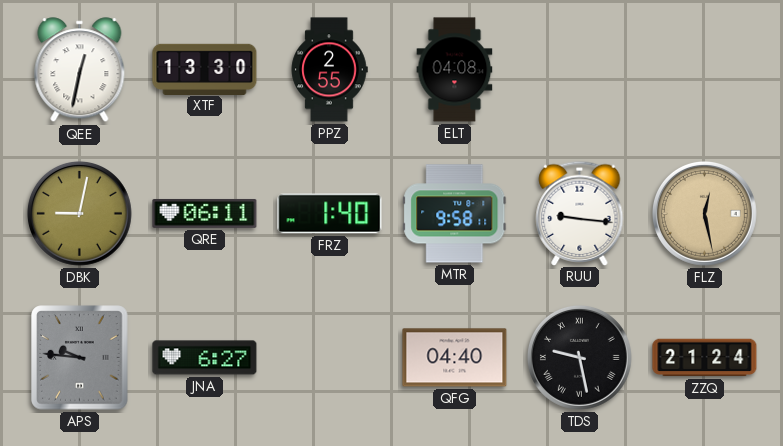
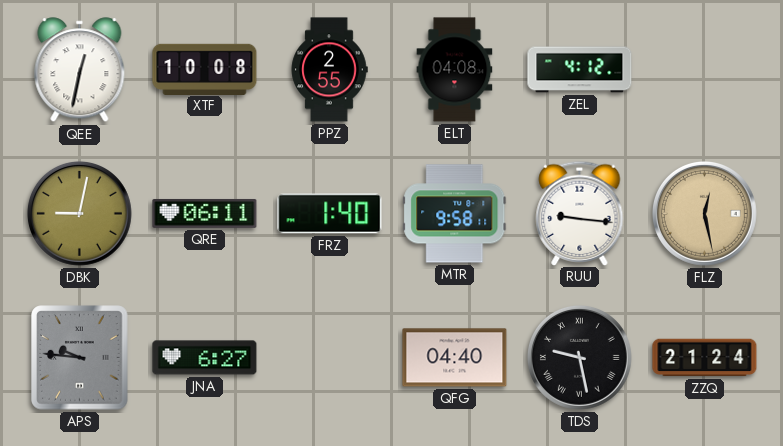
XTF: 13:30 -> 10:08
ZEL: none -> 4:12
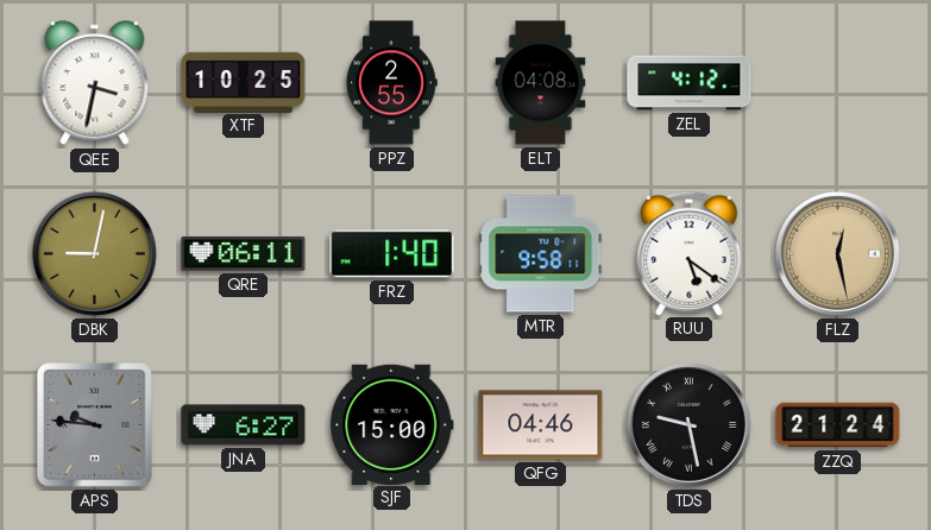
QEE: 12:32 -> 3:32
XTF: 10:08 -> 10:25
RUU: 9:16 -> 5:21
SJF: none -> 15:00
QFG: 04:40 -> 04:46
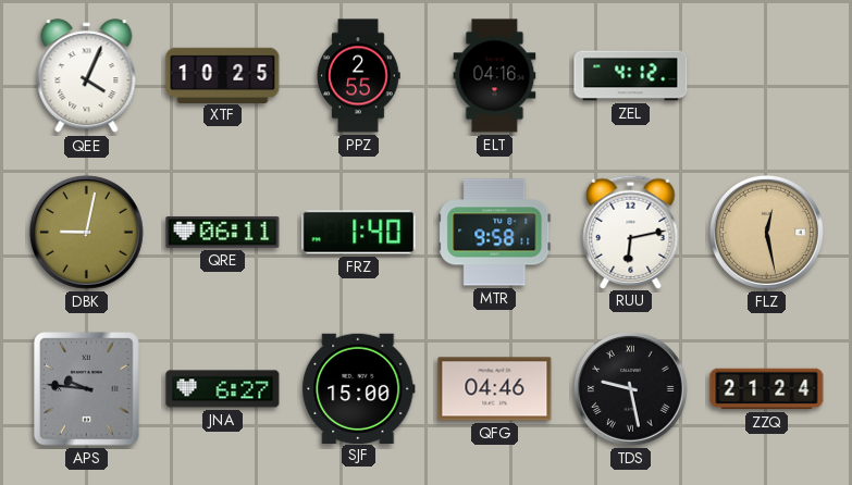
QEE: 3:32 -> 4:04
ELT: 04:08 -> 04:16
RUU: 5:21 -> 6:13
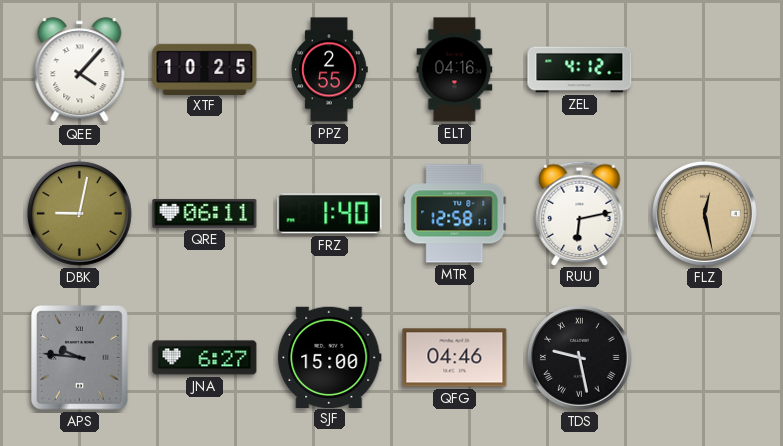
QEE: 4:04 -> 4:07
MTR: 9:58 -> 12:58
ZZQ: 21:24 -> none
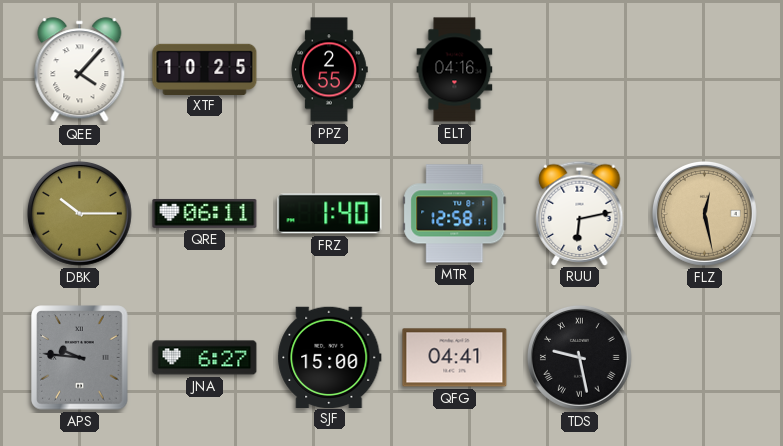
ZEL: 4:12 -> none
DBK: 9:02 -> 10:15
QFG: 04:46 -> 04:41
